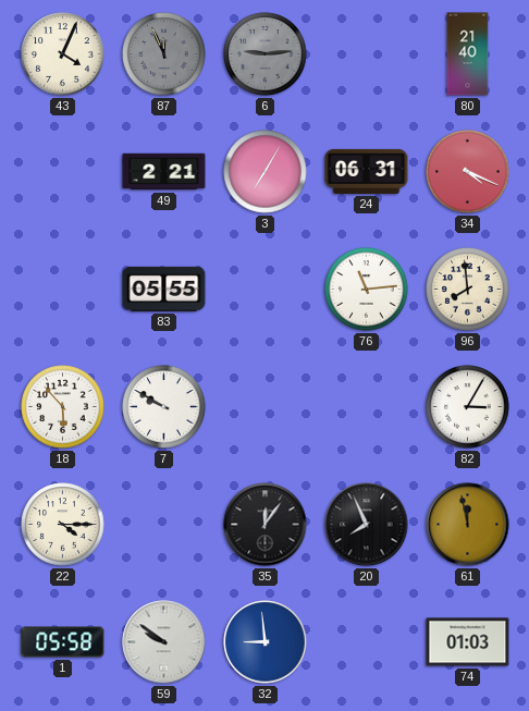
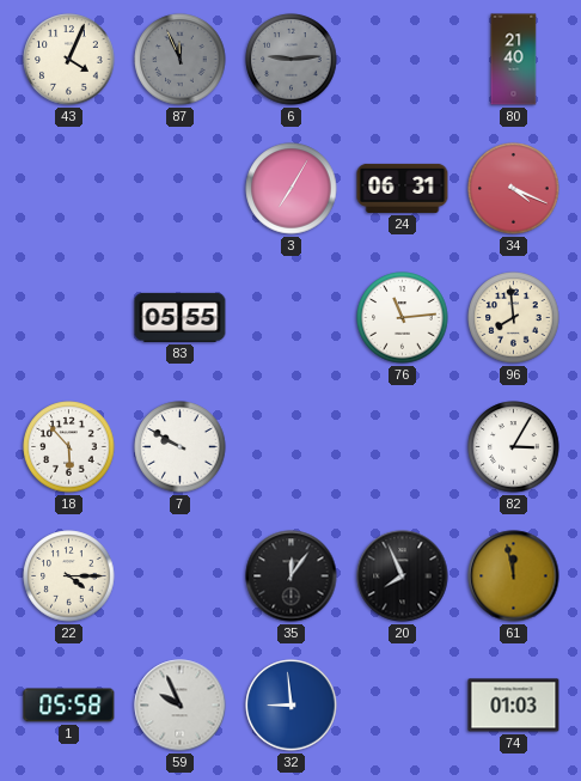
49: 2:21 -> none
59: 9:51 -> 9:56
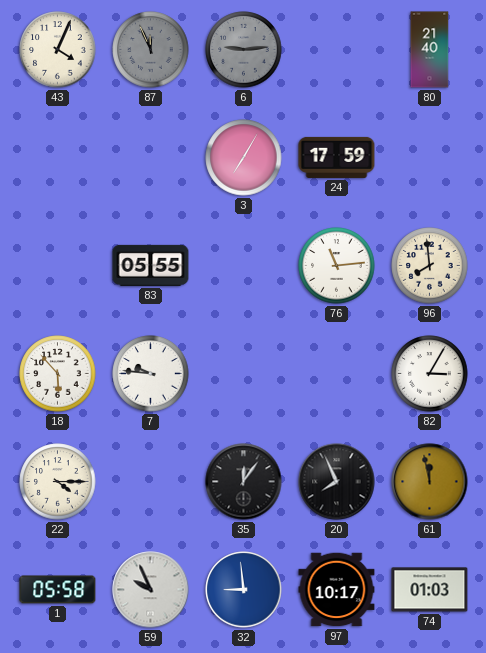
24: 06:31 -> 17:59
34: 4:19 -> none
7: 9:50 -> 9:46
97: none -> 10:17
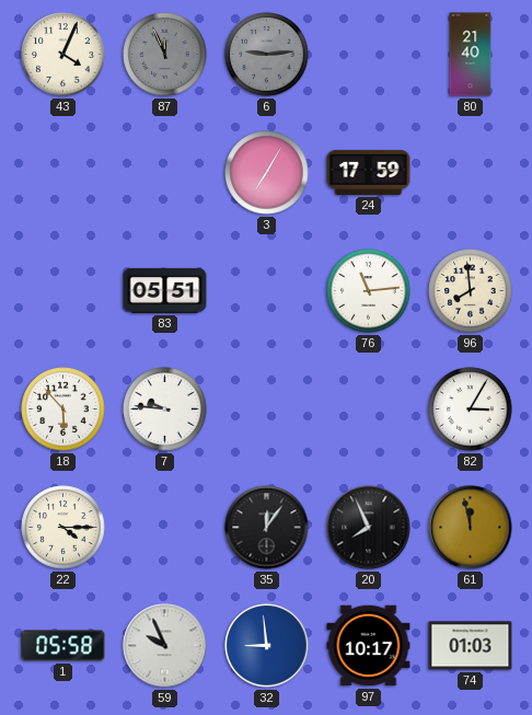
83: 05:55 -> 05:51
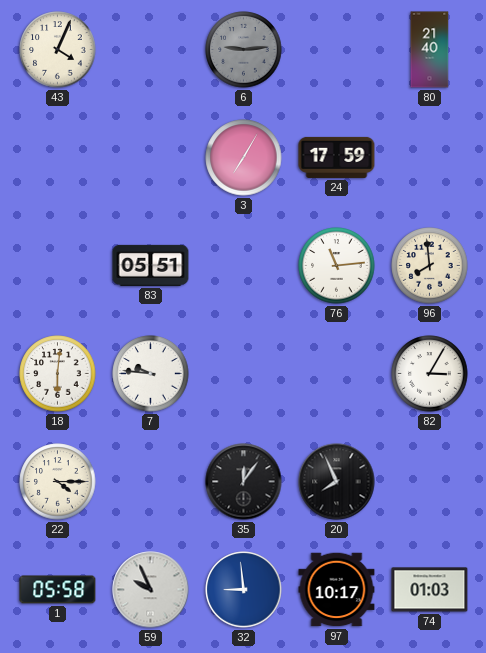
87: 11:56 -> none
18: 5:53 -> 6:01
61: 11:58 -> none
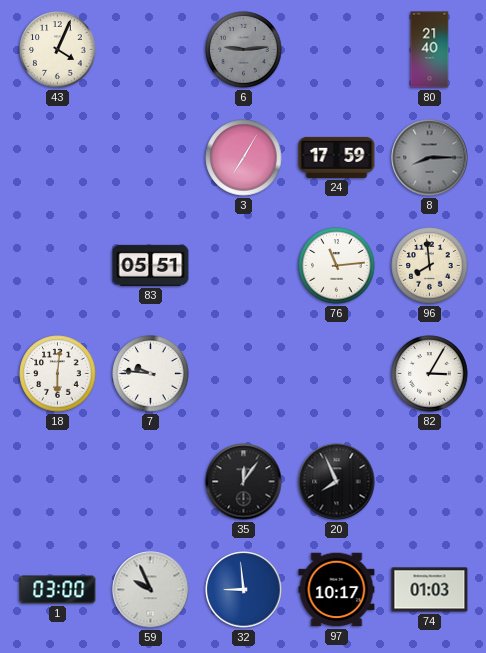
8: none -> 8:15
22: 4:15 -> none
1: 05:58 -> 03:00
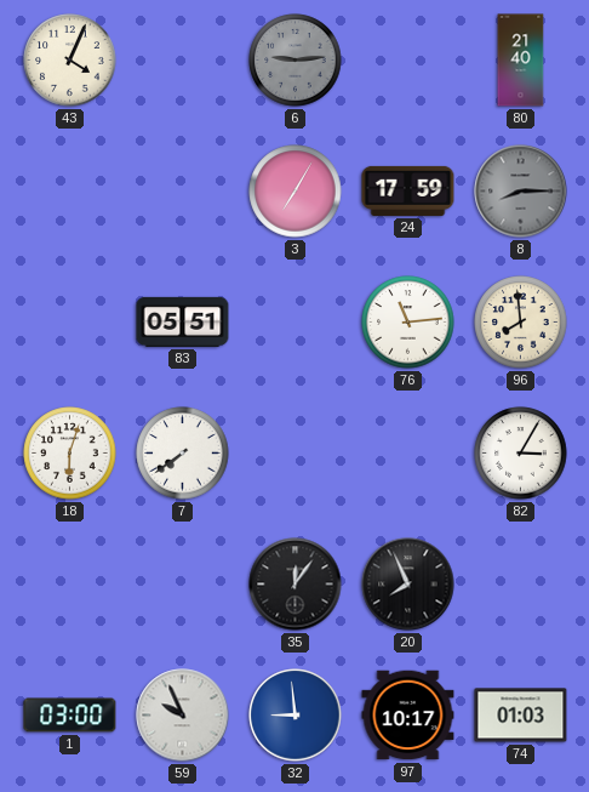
18: 6:01 -> 6:03
7: 9:46 -> 7:39
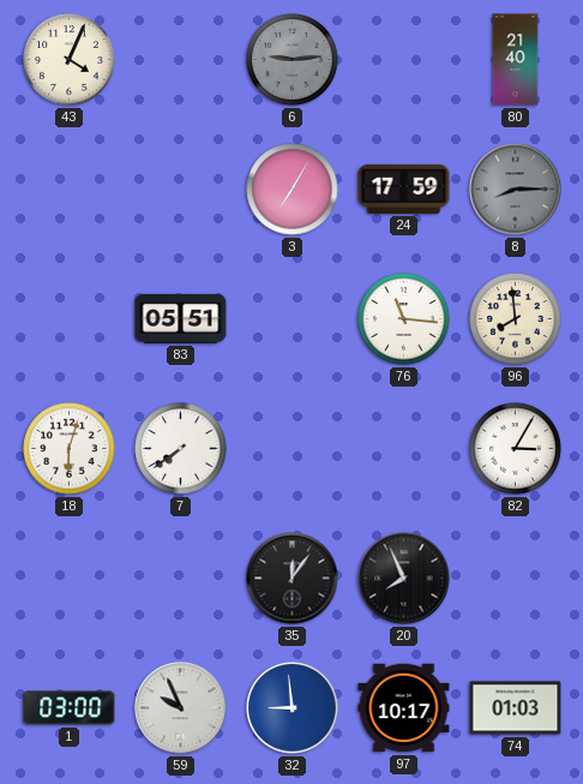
76: 11:14 -> 11:16
